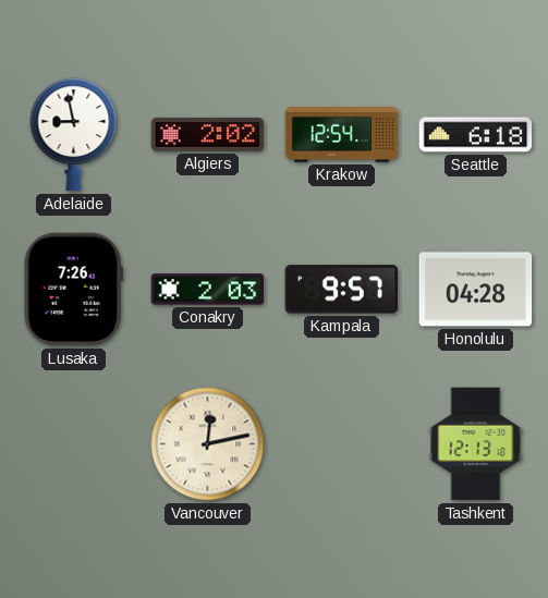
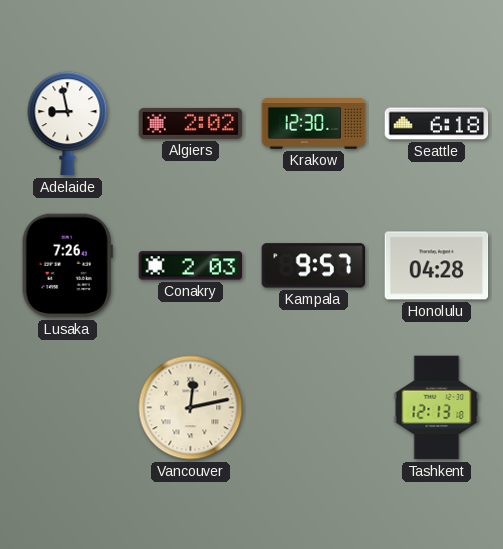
Krakow: 12:54 -> 12:30
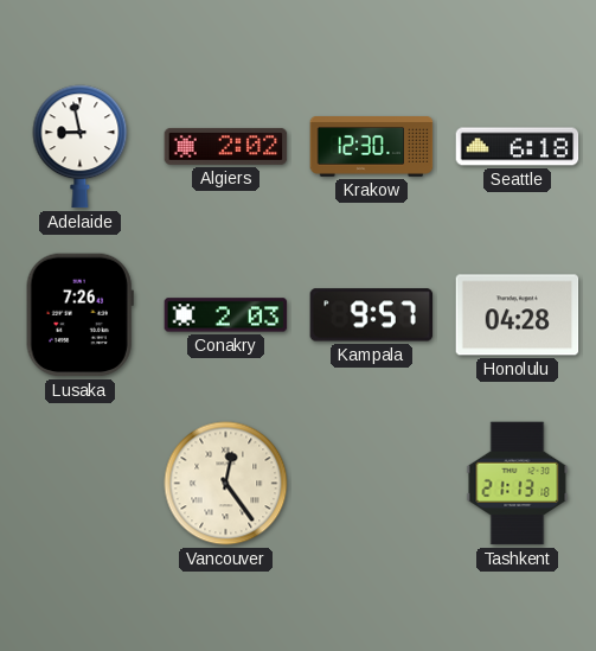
Vancouver: 12:13 -> 12:24
Tashkent: 12:13 -> 21:13
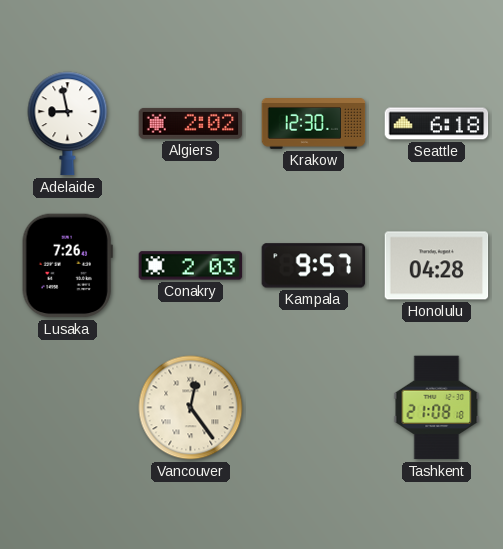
Tashkent: 21:13 -> 21:08
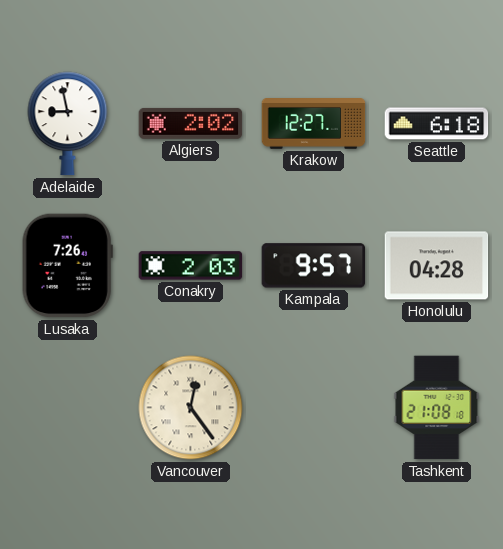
Krakow: 12:30 -> 12:27
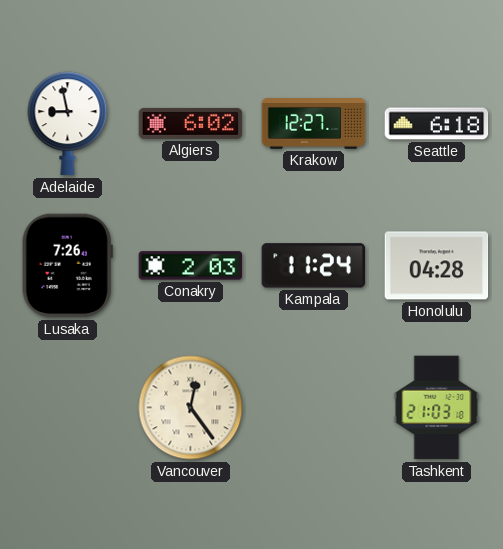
Algiers: 2:02 -> 6:02
Kampala: 9:57 -> 11:24
Tashkent: 21:08 -> 21:03
